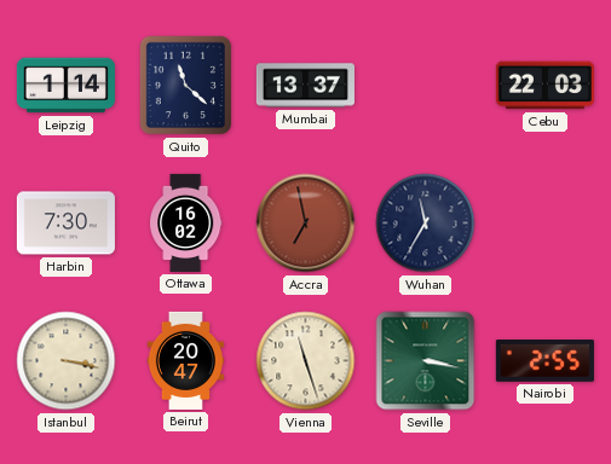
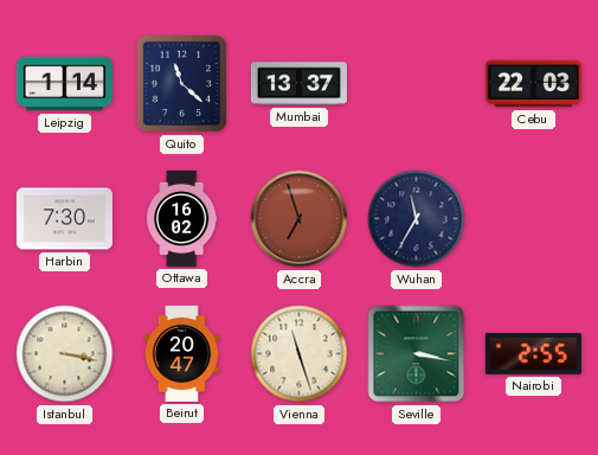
Accra: 6:58 -> 6:57
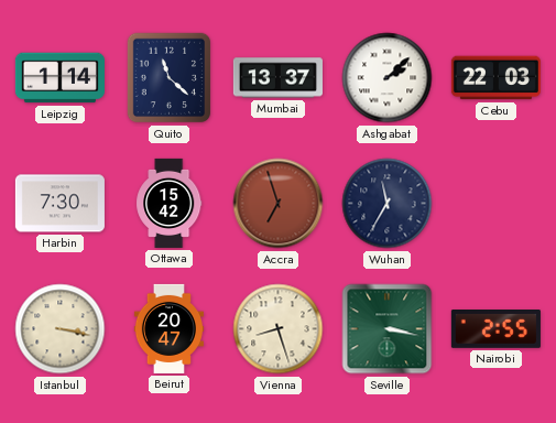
Ashgabat: none -> 2:08
Ottawa: 16:02 -> 15:42
Vienna: 11:27 -> 8:27
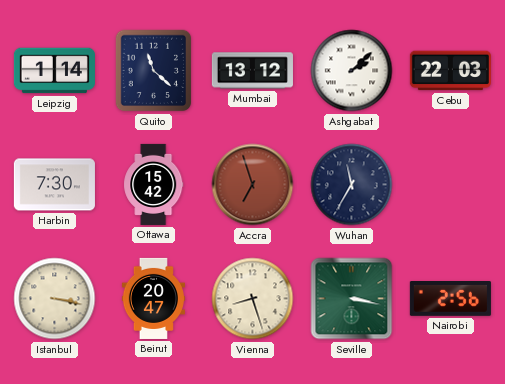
Mumbai: 13:37 -> 13:12
Nairobi: 2:55 -> 2:56
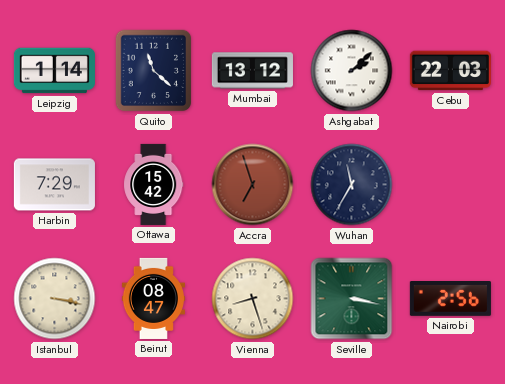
Harbin: 7:30 -> 7:29
Beirut: 20:47 -> 08:47
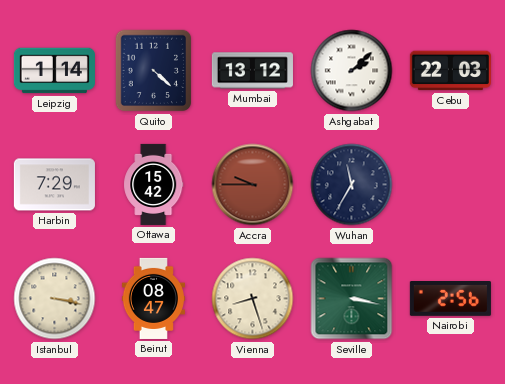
Quito: 11:22 -> 4:22
Accra: 6:57 -> 9:45
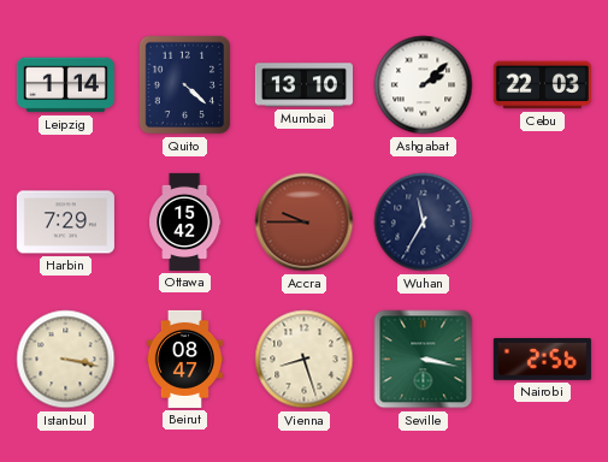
Mumbai: 13:12 -> 13:10
